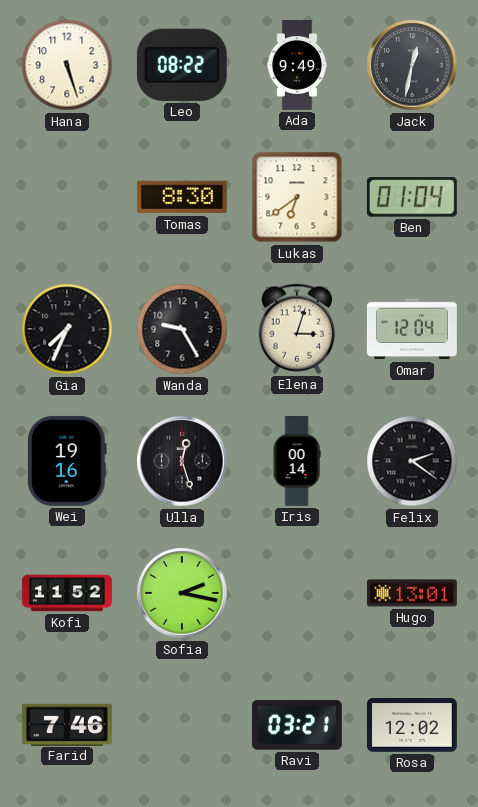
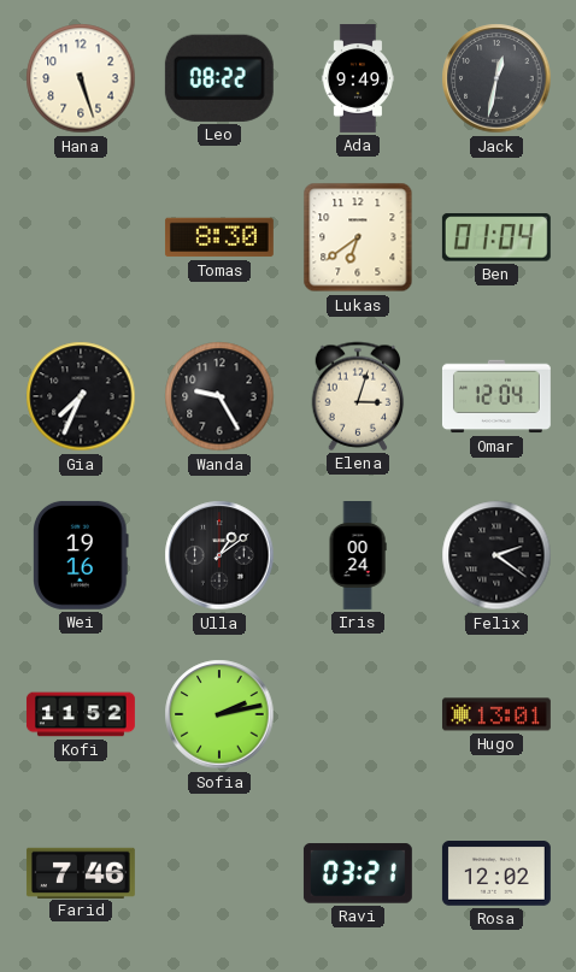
Ulla: 12:27 -> 1:09
Iris: 00:14 -> 00:24
Sofia: 2:17 -> 2:13
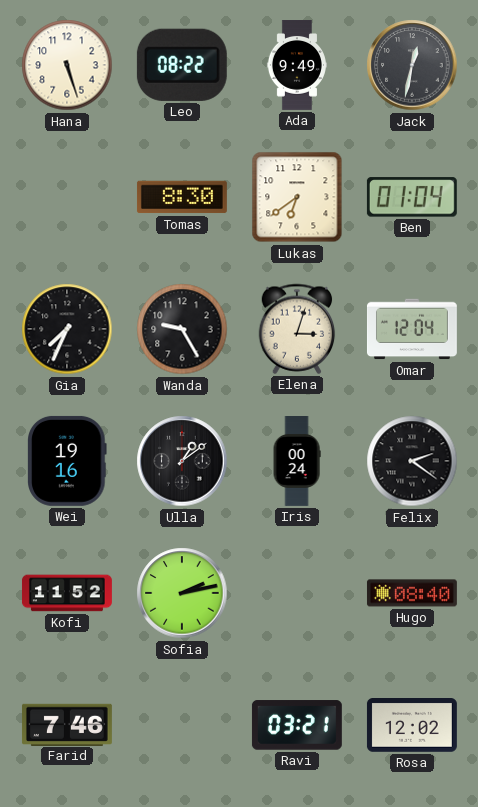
Hugo: 13:01 -> 08:40
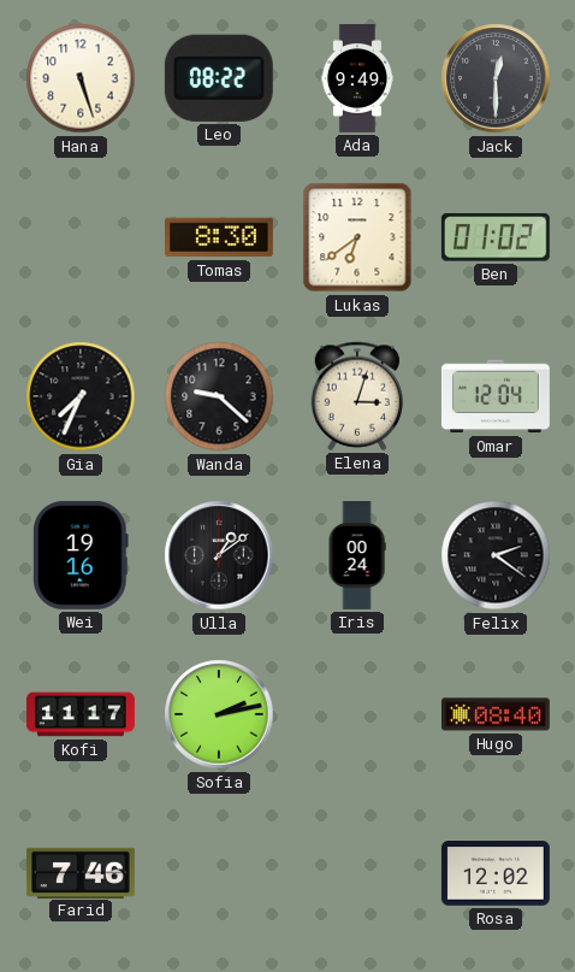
Jack: 12:32 -> 12:30
Ben: 01:04 -> 01:02
Wanda: 9:25 -> 9:22
Kofi: 11:52 -> 11:17
Ravi: 03:21 -> none
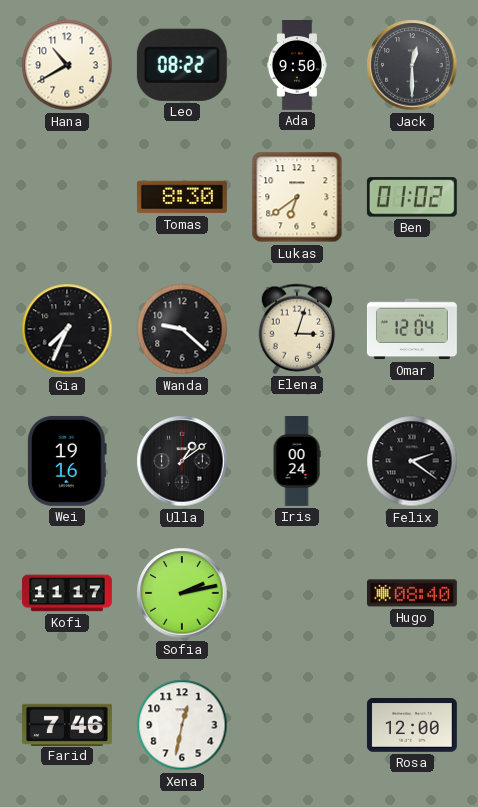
Hana: 5:27 -> 10:40
Ada: 9:49 -> 9:50
Xena: none -> 12:32
Rosa: 12:02 -> 12:00
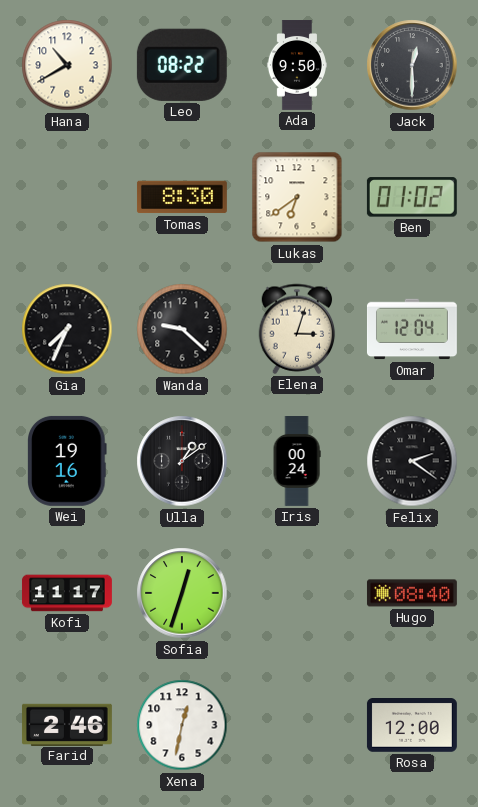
Sofia: 2:13 -> 12:33
Farid: 7:46 -> 2:46
